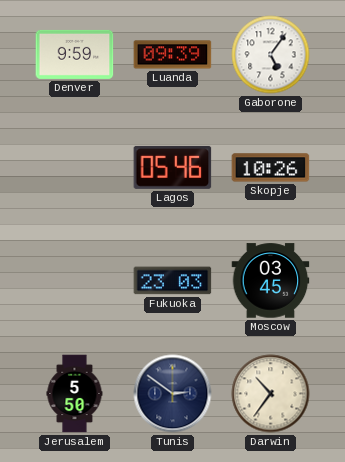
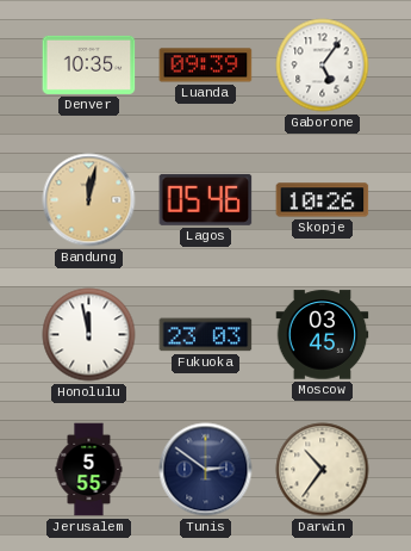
Denver: 9:59 -> 10:35
Bandung: none -> 12:02
Honolulu: none -> 11:58
Jerusalem: 5:50 -> 5:55
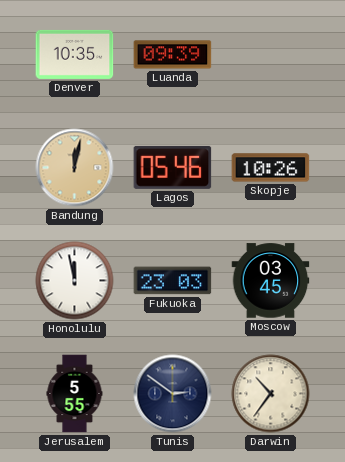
Gaborone: 5:06 -> none
